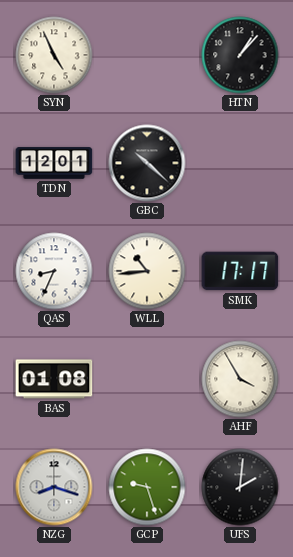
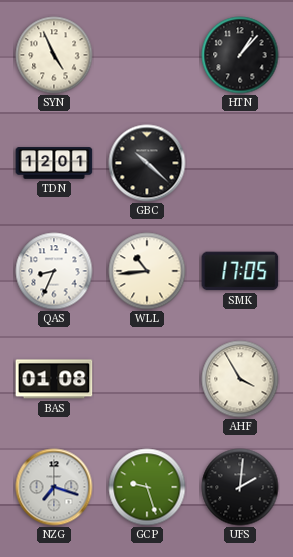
SMK: 17:17 -> 17:05
NZG: 8:18 -> 7:18
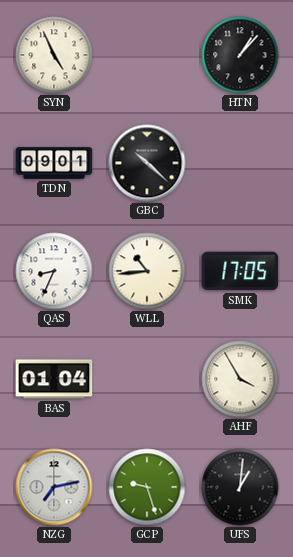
TDN: 12:01 -> 09:01
BAS: 01:08 -> 01:04
NZG: 7:18 -> 7:13
UFS: 2:01 -> 1:01
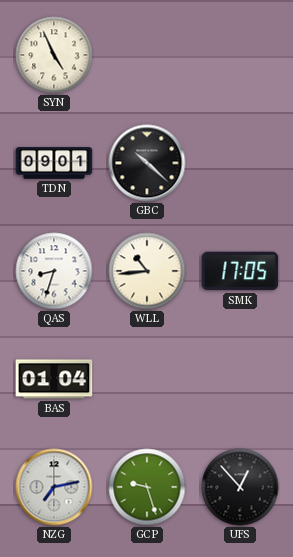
HTN: 1:07 -> none
QAS: 8:34 -> 8:33
AHF: 3:55 -> none
UFS: 1:01 -> 12:53
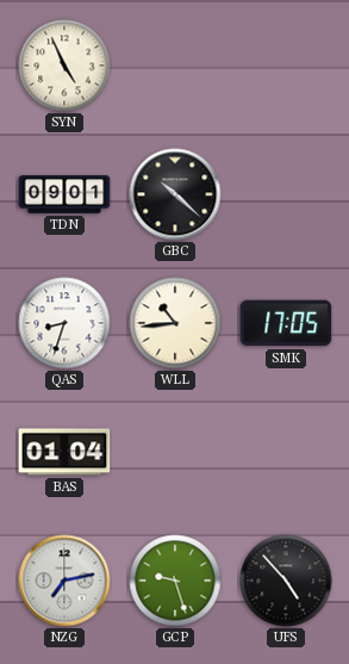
UFS: 12:53 -> 4:53
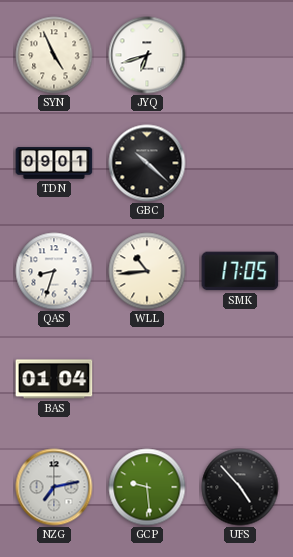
JYQ: none -> 6:42
GCP: 9:27 -> 9:29
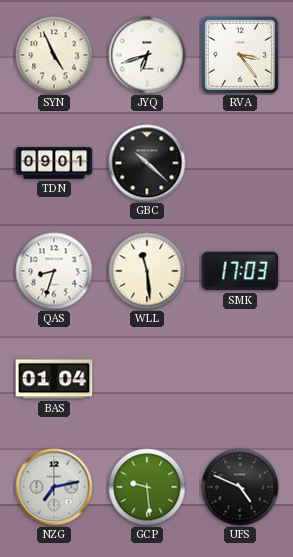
RVA: none -> 3:24
WLL: 10:44 -> 11:29
SMK: 17:05 -> 17:03
UFS: 4:53 -> 4:49
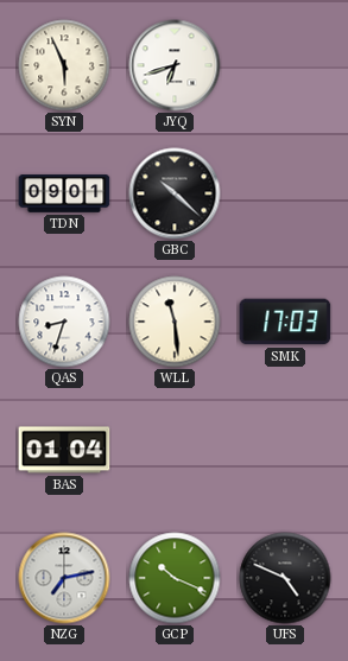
SYN: 4:56 -> 5:56
RVA: 3:24 -> none
GCP: 9:29 -> 10:19
